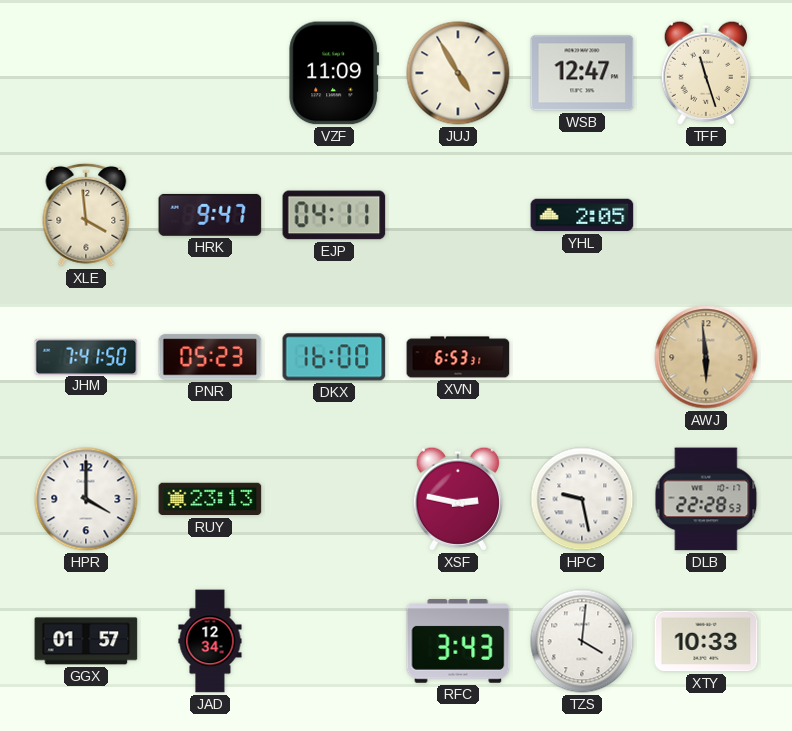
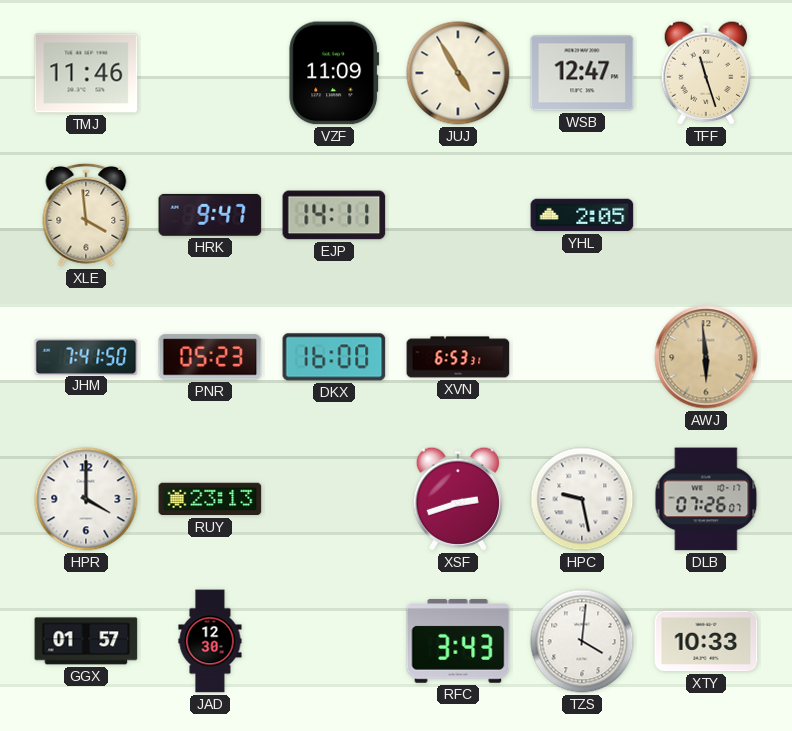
TMJ: none -> 11:46
EJP: 04:11 -> 14:11
XSF: 2:47 -> 2:42
DLB: 22:28 -> 07:26
JAD: 12:34 -> 12:30
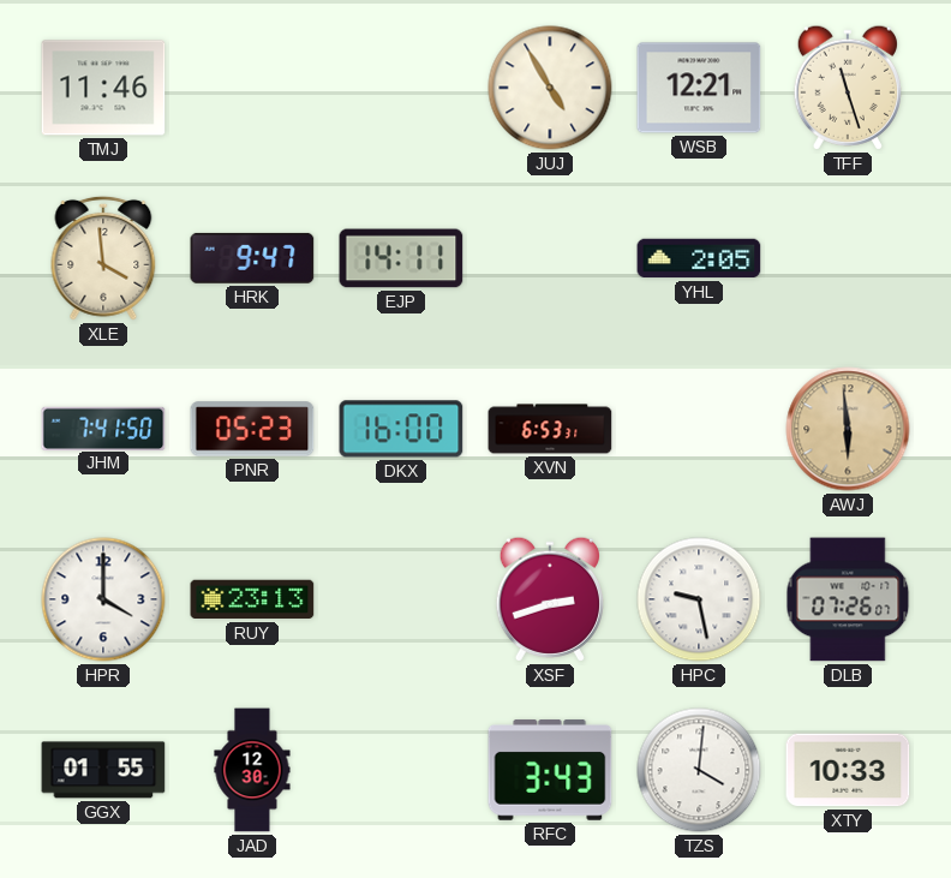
VZF: 11:09 -> none
WSB: 12:47 -> 12:21
GGX: 01:57 -> 01:55
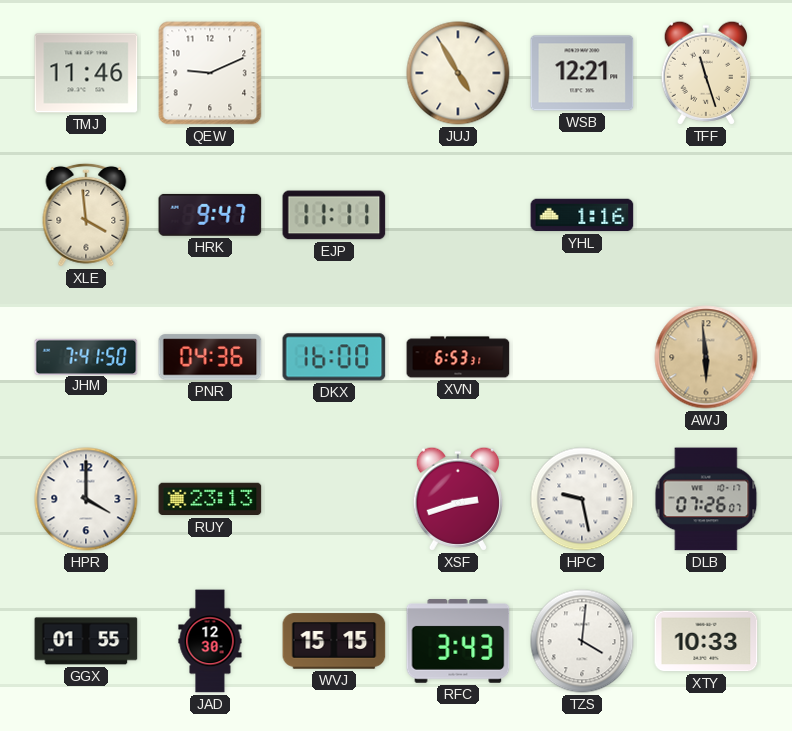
QEW: none -> 9:11
EJP: 14:11 -> 11:11
YHL: 2:05 -> 1:16
PNR: 05:23 -> 04:36
WVJ: none -> 15:15
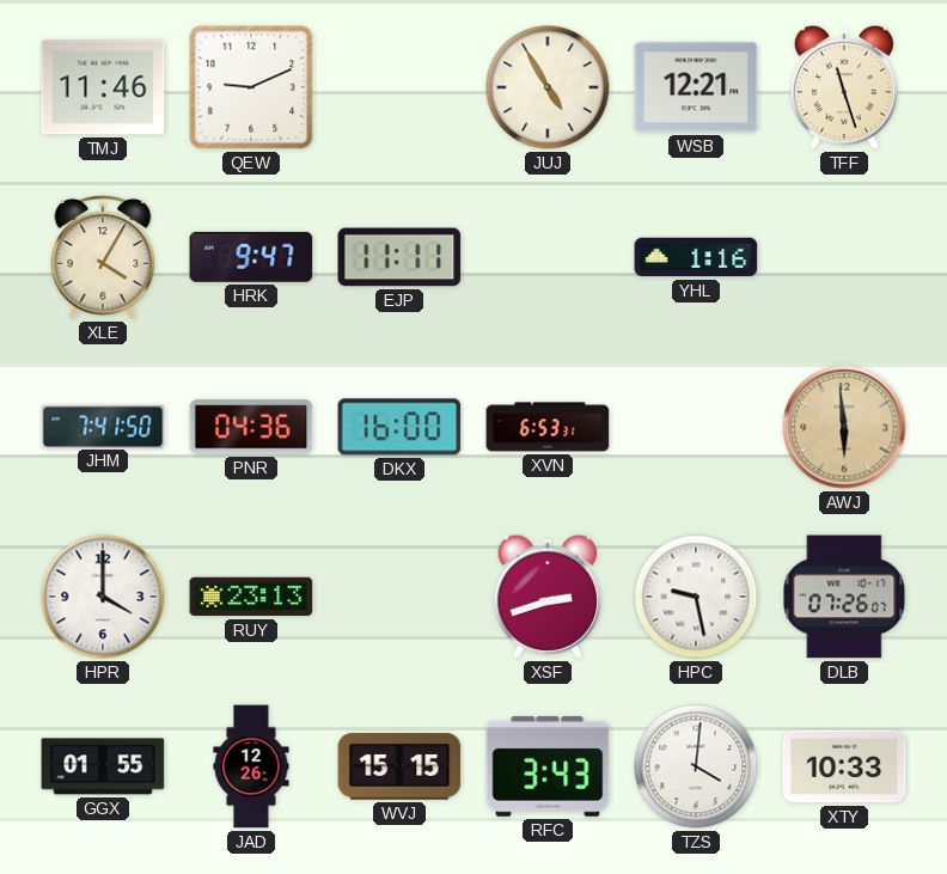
XLE: 3:59 -> 4:05
JAD: 12:30 -> 12:26
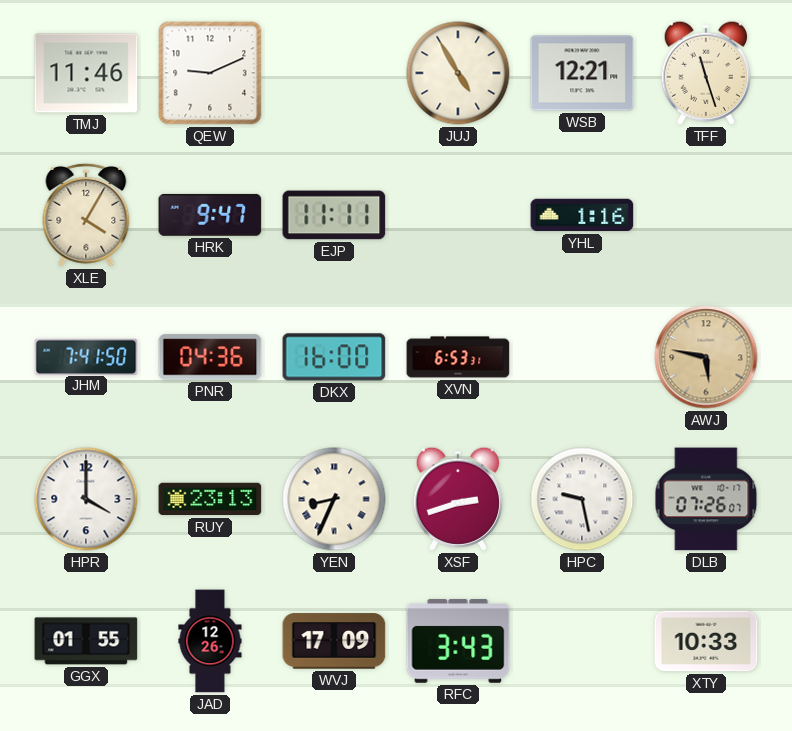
AWJ: 5:59 -> 5:47
YEN: none -> 8:34
WVJ: 15:15 -> 17:09
TZS: 4:01 -> none
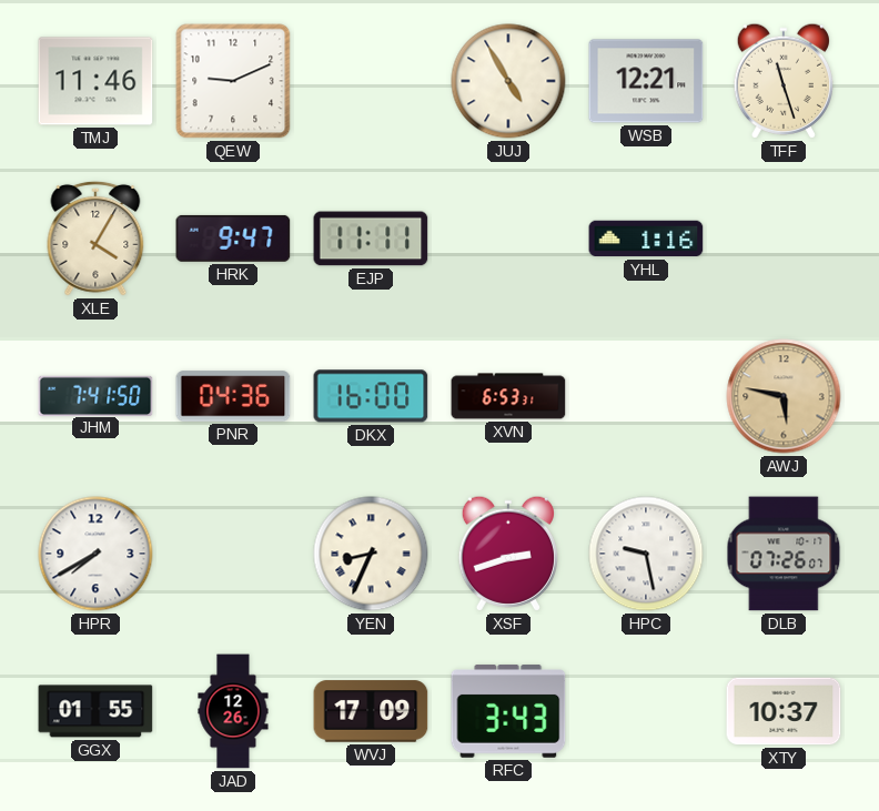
HPR: 4:00 -> 7:40
RUY: 23:13 -> none
XTY: 10:33 -> 10:37
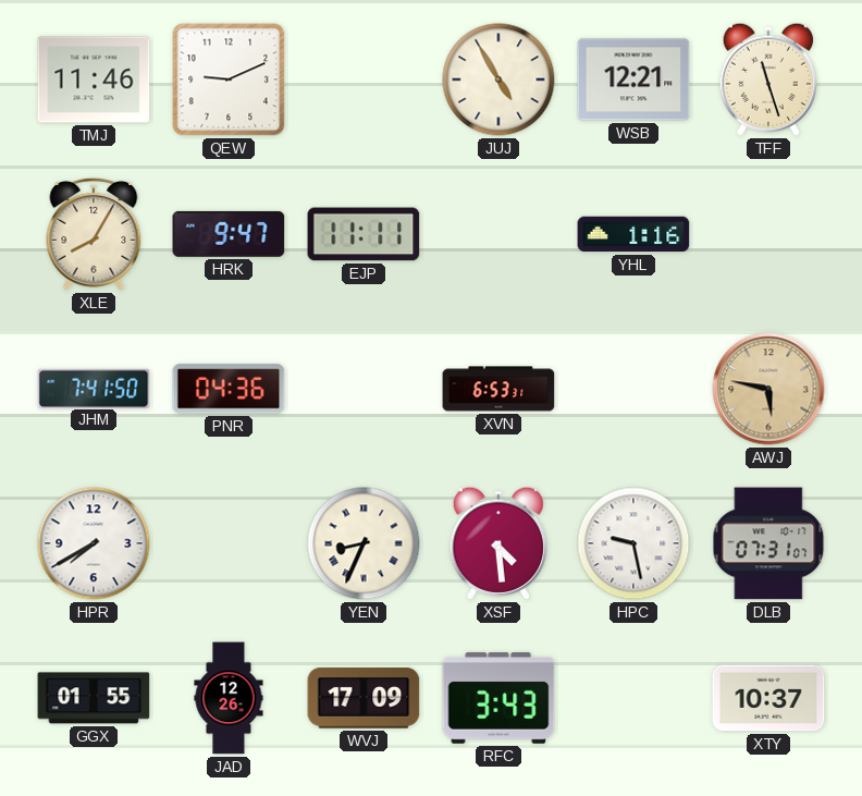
XLE: 4:05 -> 8:05
DKX: 16:00 -> none
XSF: 2:42 -> 4:29
DLB: 07:26 -> 07:31
